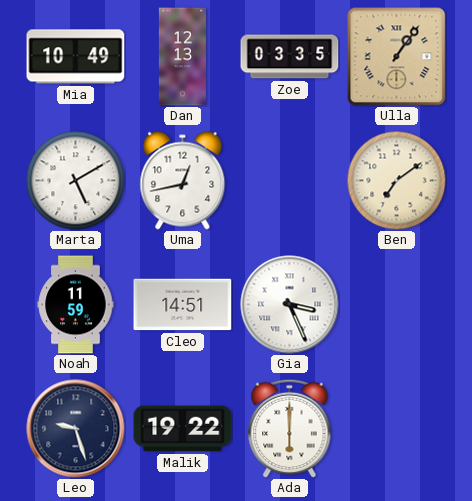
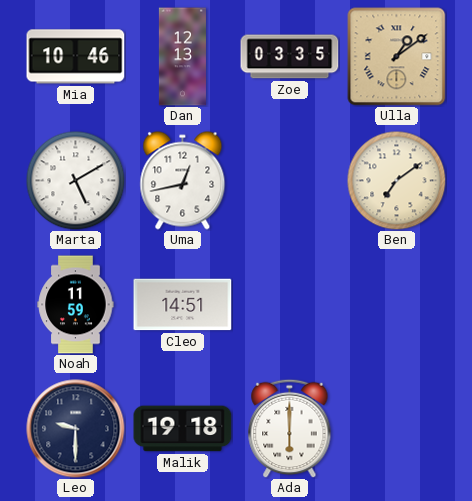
Mia: 10:49 -> 10:46
Ulla: 1:06 -> 1:09
Gia: 3:26 -> none
Leo: 9:27 -> 9:30
Malik: 19:22 -> 19:18
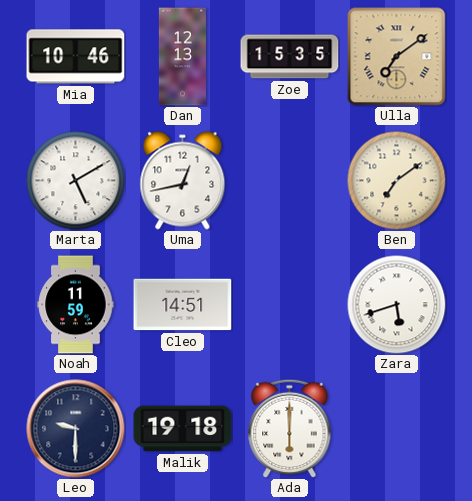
Zoe: 03:35 -> 15:35
Ulla: 1:09 -> 7:09
Zara: none -> 5:42
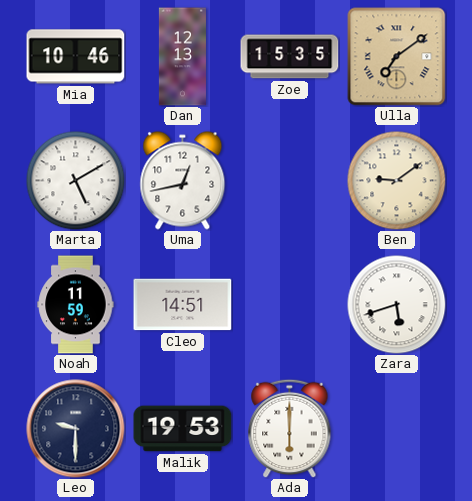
Ben: 7:09 -> 9:09
Malik: 19:18 -> 19:53
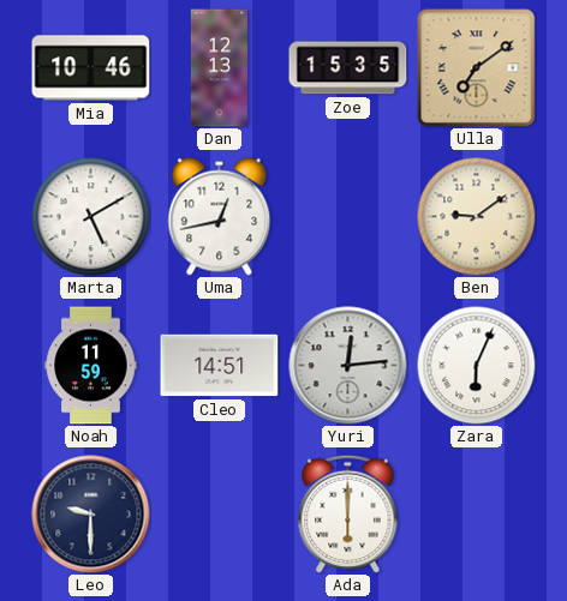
Yuri: none -> 12:14
Zara: 5:42 -> 6:04
Malik: 19:53 -> none
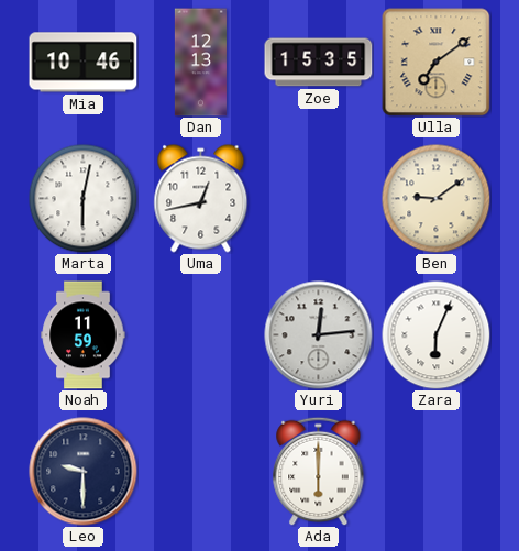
Marta: 5:10 -> 6:02
Cleo: 14:51 -> none
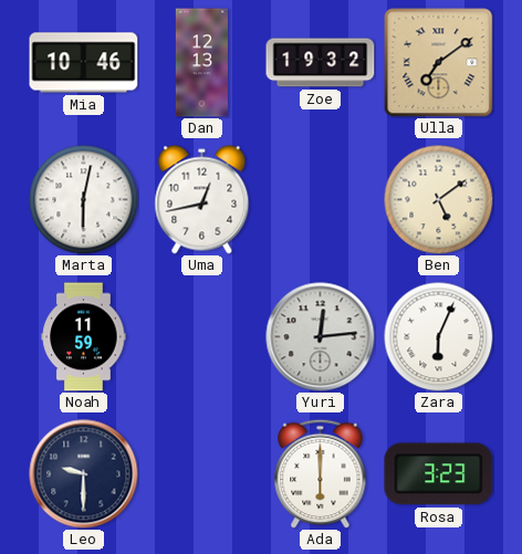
Zoe: 15:35 -> 19:32
Ben: 9:09 -> 5:09
Rosa: none -> 3:23
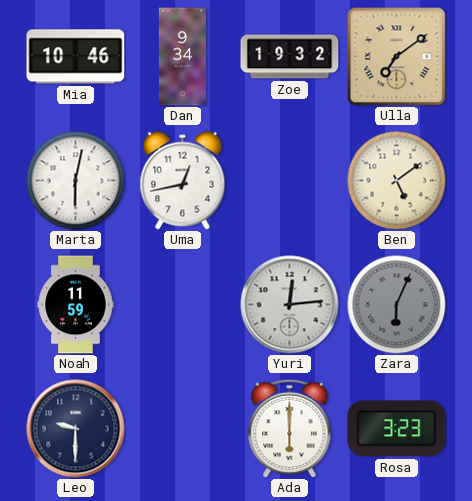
Dan: 12:13 -> 9:34
Zara dial: white -> grey
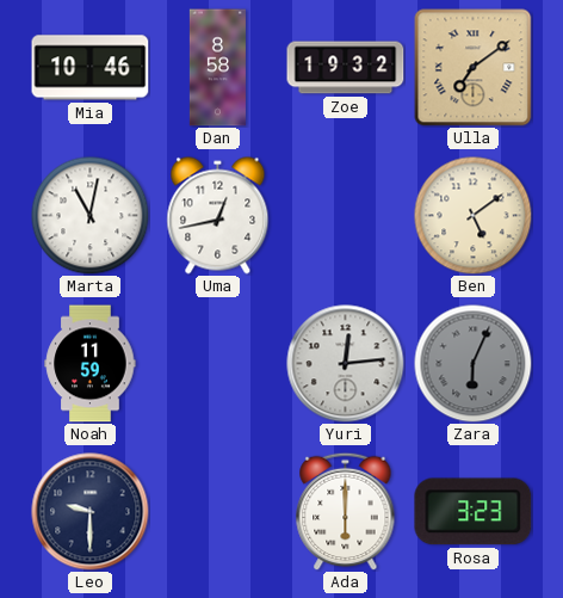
Dan: 9:34 -> 8:58
Marta: 6:02 -> 11:02
